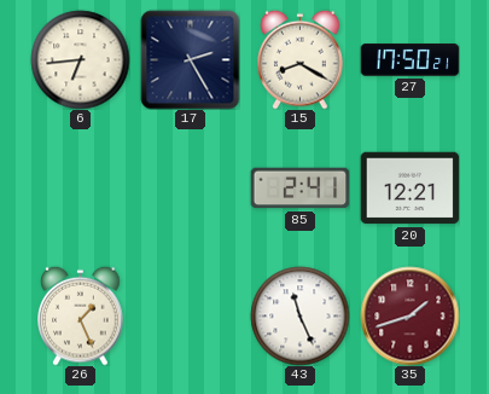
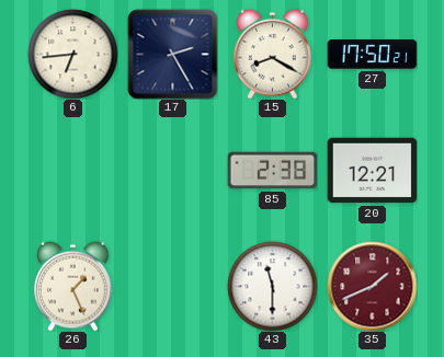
85: 2:41 -> 2:38
43: 11:26 -> 11:30
35: 1:42 -> 1:41
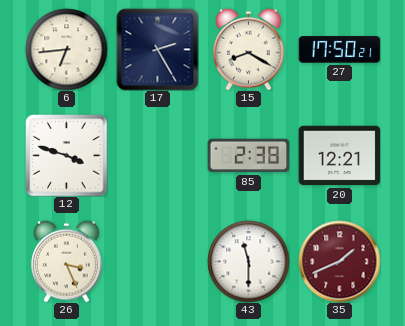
12: none -> 3:48
26: 1:26 -> 3:26
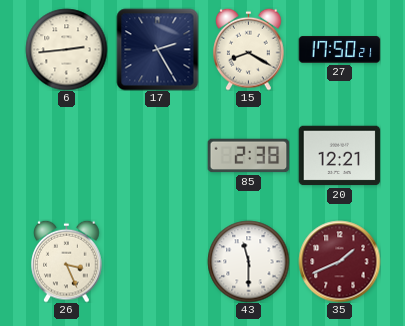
6: 6:44 -> 2:44
12: 3:48 -> none
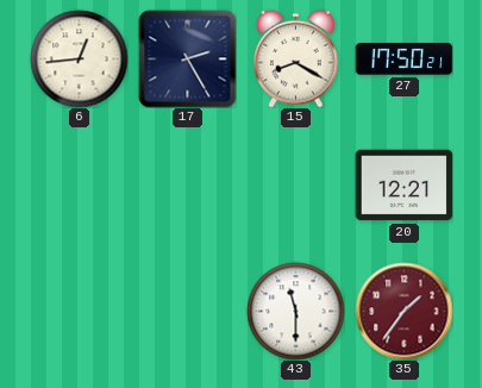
6: 2:44 -> 12:44
85: 2:38 -> none
26: 3:26 -> none
35: 1:41 -> 1:36
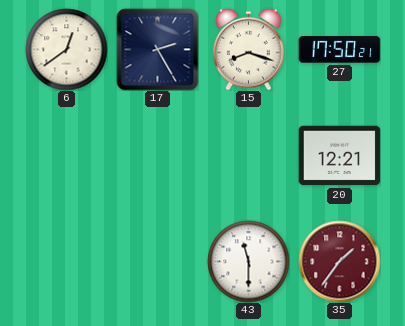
6: 12:44 -> 12:39
15: 8:20 -> 8:18
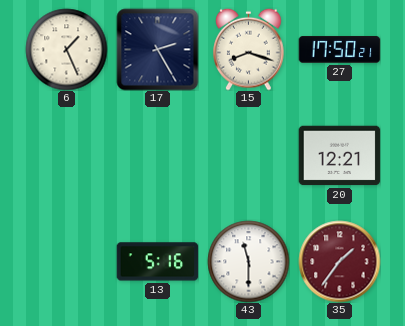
6: 12:39 -> 1:26
13: none -> 5:16
